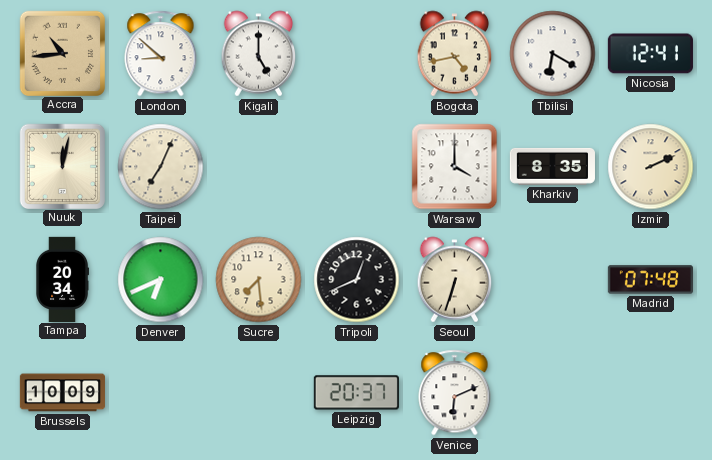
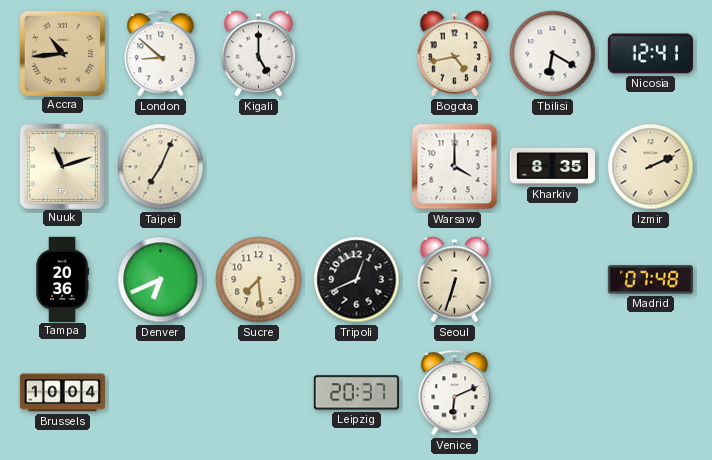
Nuuk: 12:02 -> 11:12
Tampa: 20:34 -> 20:36
Brussels: 10:09 -> 10:04
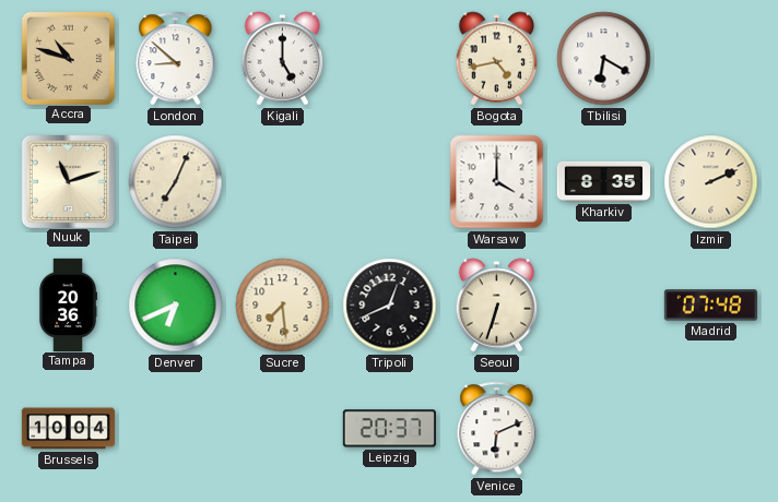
Accra: 10:44 -> 10:48
Nicosia: 12:41 -> none
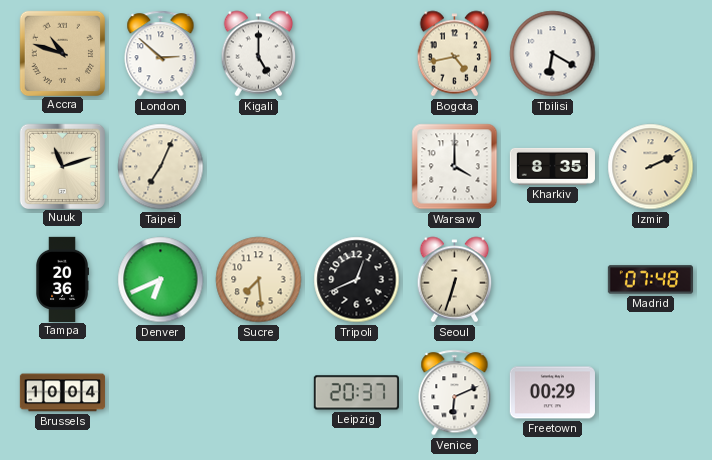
London: 8:52 -> 2:52
Freetown: none -> 00:29
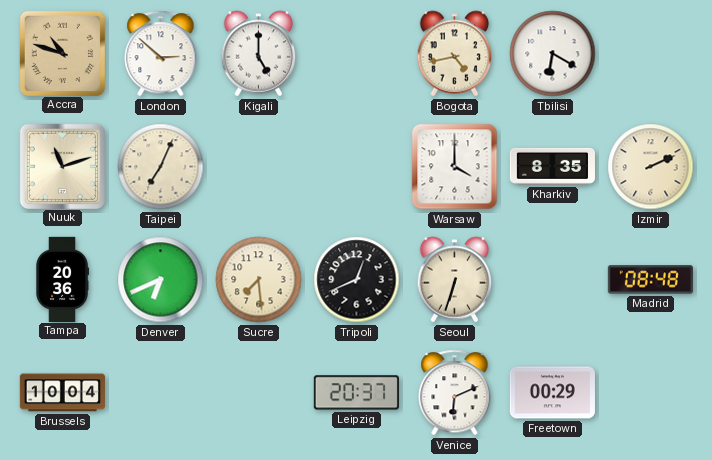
Madrid: 07:48 -> 08:48
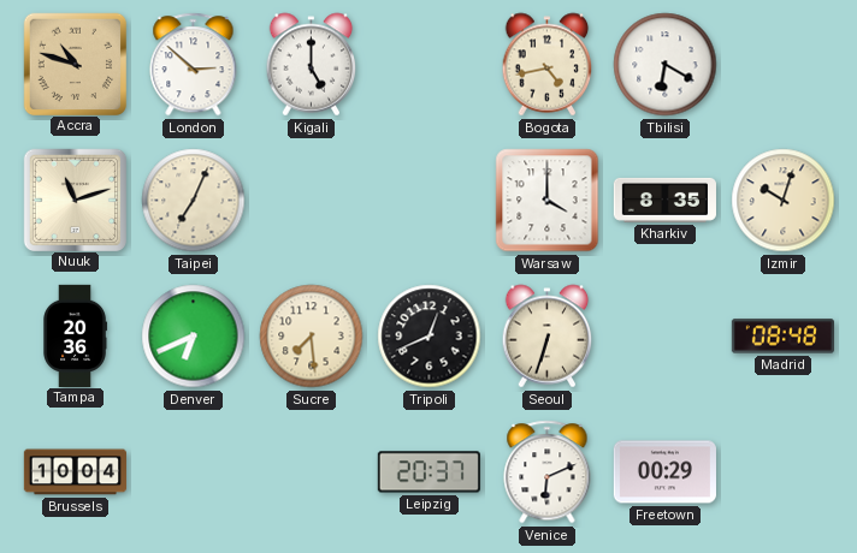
Izmir: 2:11 -> 10:03
